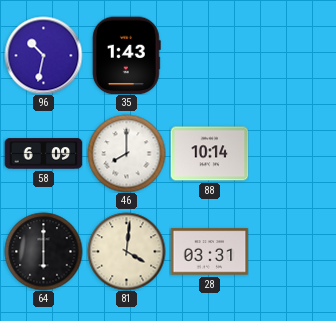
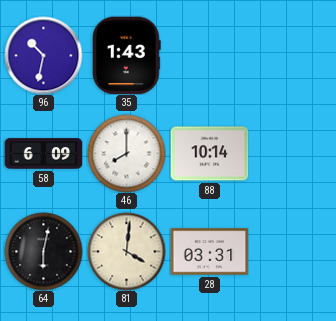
64: 6:00 -> 6:02
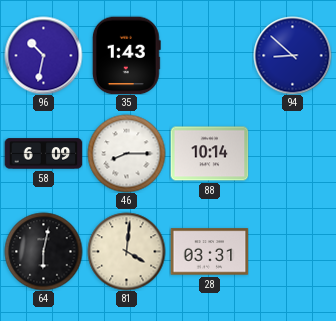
94: none -> 8:52
46: 8:00 -> 8:15
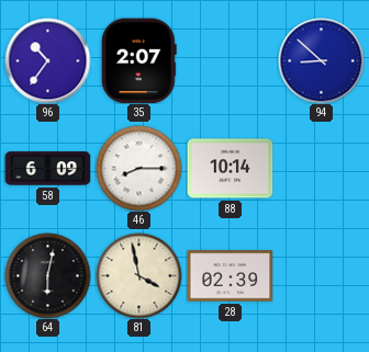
96: 10:32 -> 10:36
35: 1:43 -> 2:07
81: 4:01 -> 3:58
28: 03:31 -> 02:39
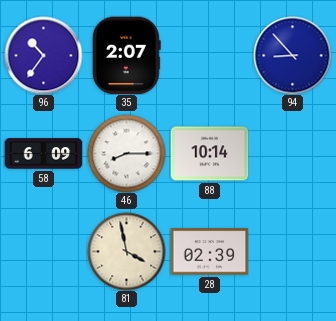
94: 8:52 -> 8:53
64: 6:02 -> none
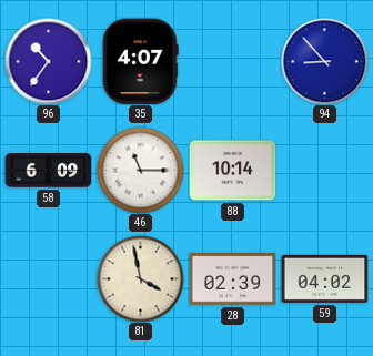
35: 2:07 -> 4:07
46: 8:15 -> 11:15
59: none -> 04:02
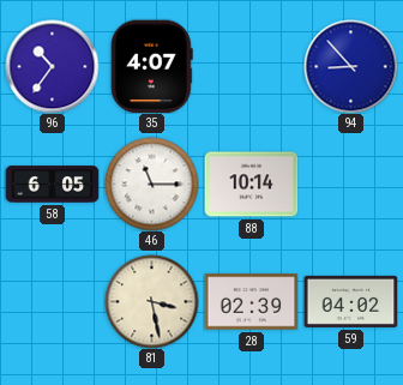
58: 6:09 -> 6:05
81: 3:58 -> 3:28
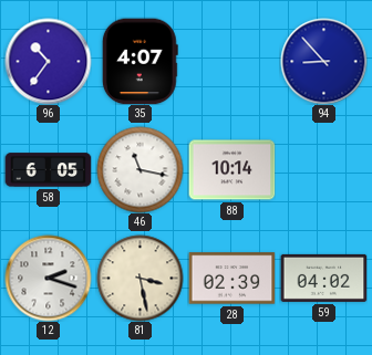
46: 11:15 -> 11:17
12: none -> 2:18
